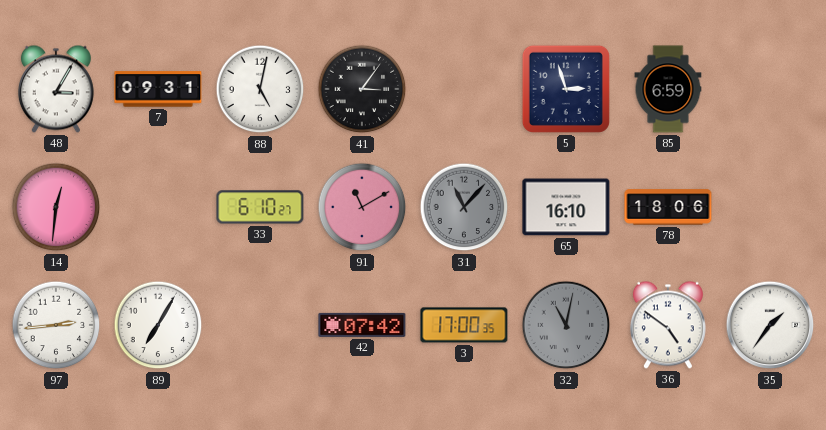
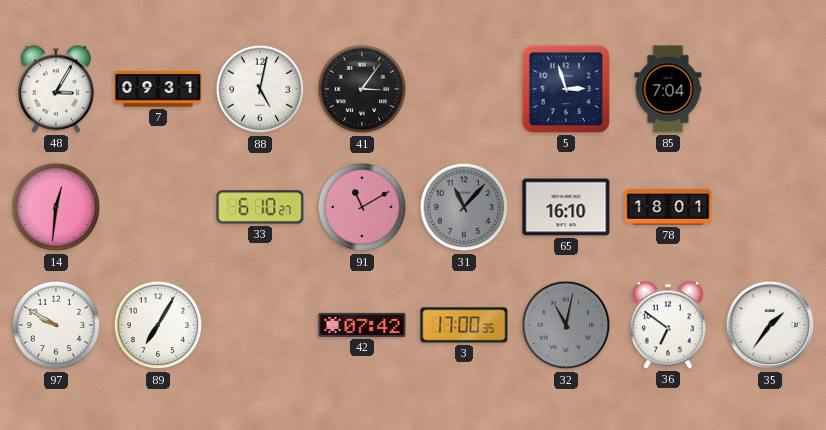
85: 6:59 -> 7:04
78: 18:06 -> 18:01
97: 2:44 -> 9:50
36: 4:51 -> 6:51
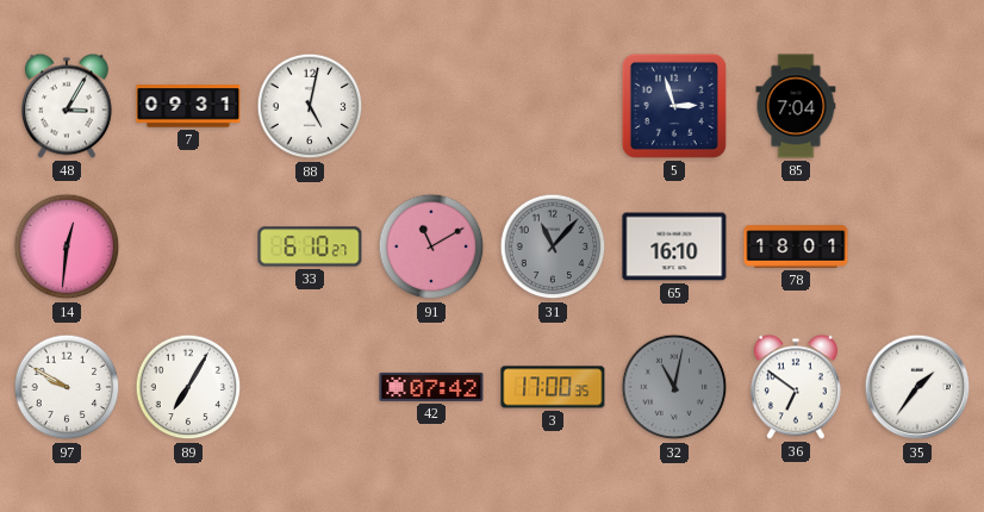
41: 3:06 -> none
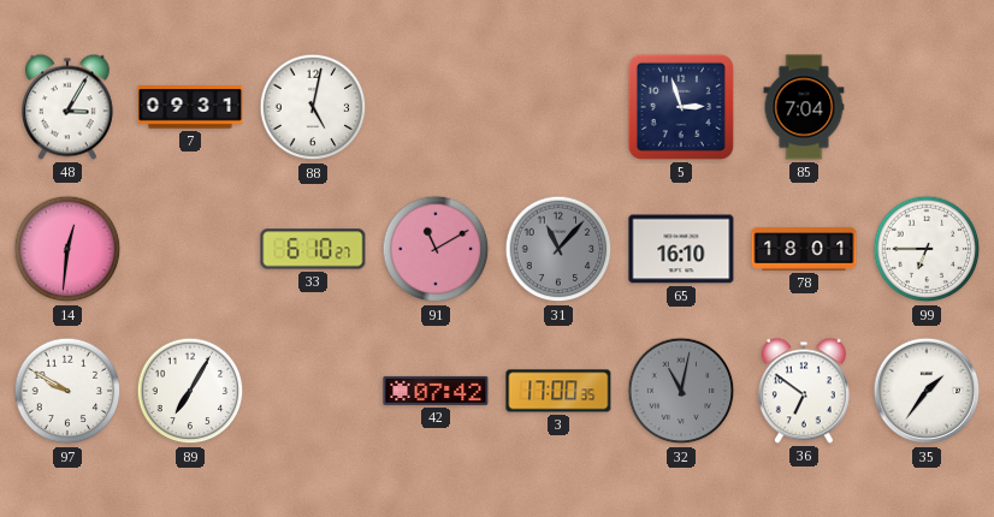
99: none -> 6:45
